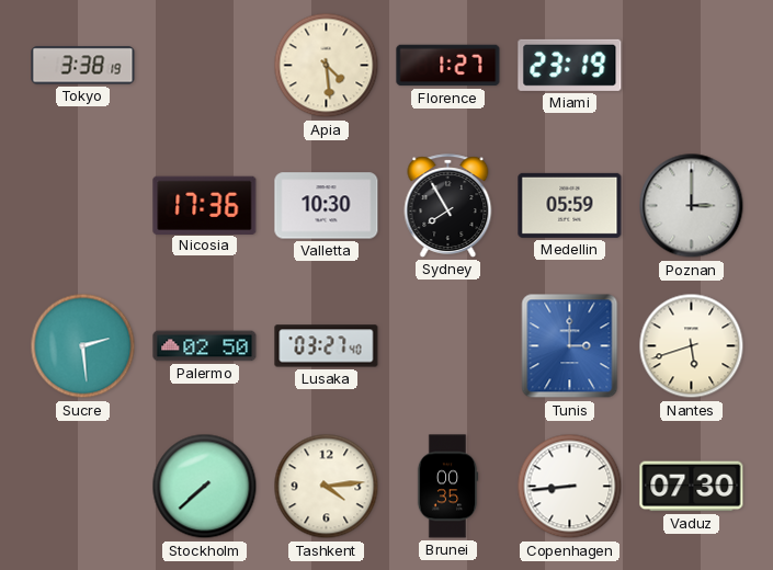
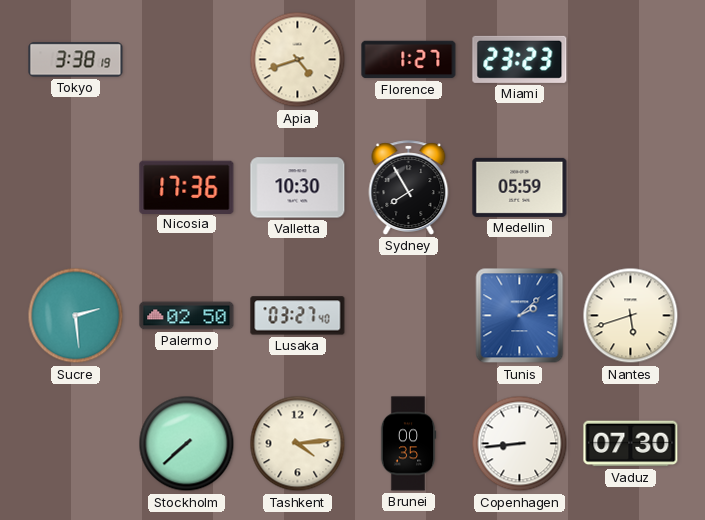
Apia: 4:29 -> 4:42
Miami: 23:19 -> 23:23
Poznan: 3:00 -> none
Tunis: 3:00 -> 2:08
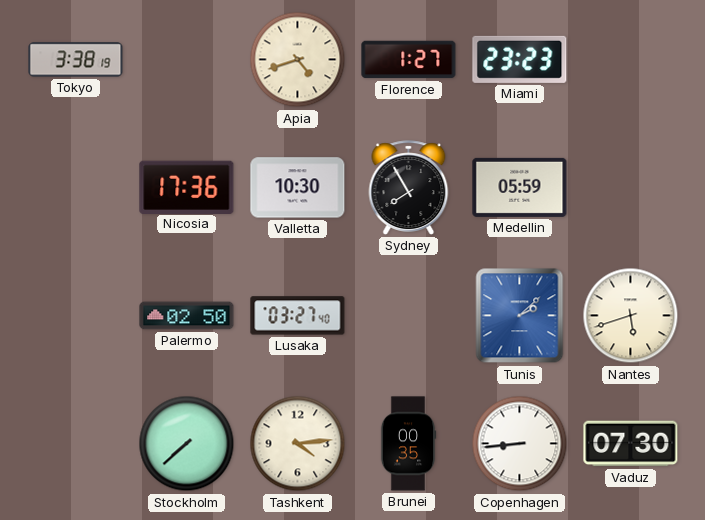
Sucre: 2:29 -> none
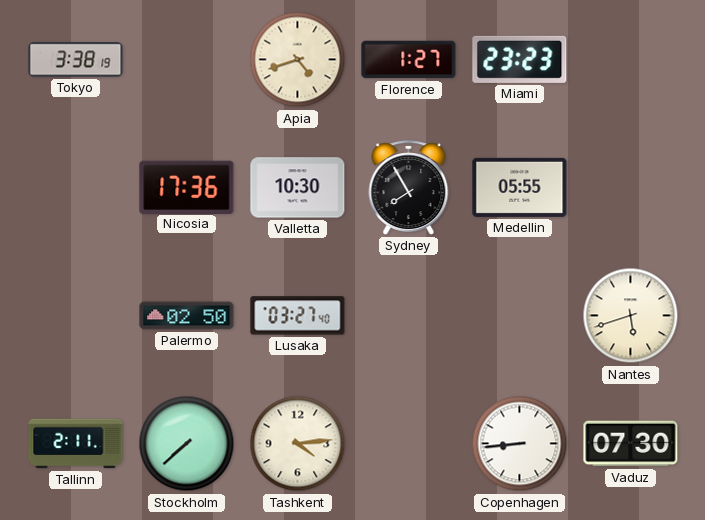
Medellin: 05:59 -> 05:55
Tunis: 2:08 -> none
Tallinn: none -> 2:11
Brunei: 00:35 -> none
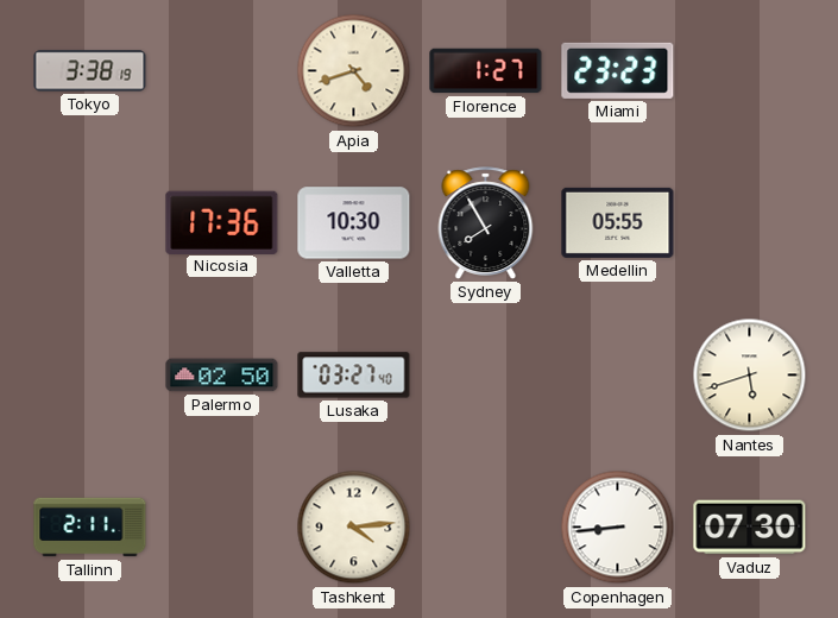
Stockholm: 7:38 -> none
